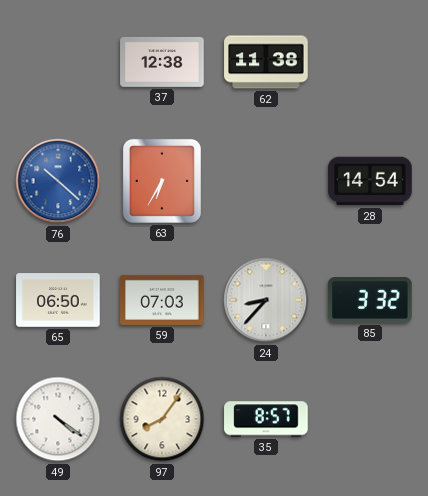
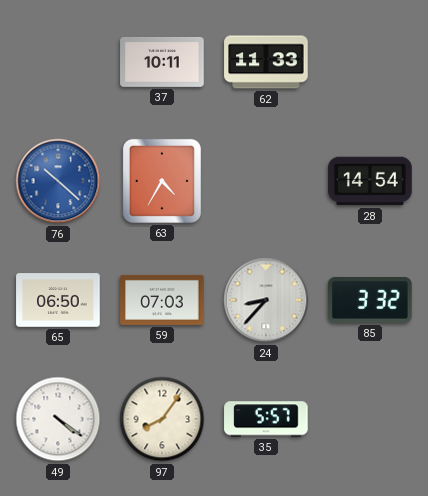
37: 12:38 -> 10:11
62: 11:38 -> 11:33
63: 6:35 -> 4:35
35: 8:57 -> 5:57
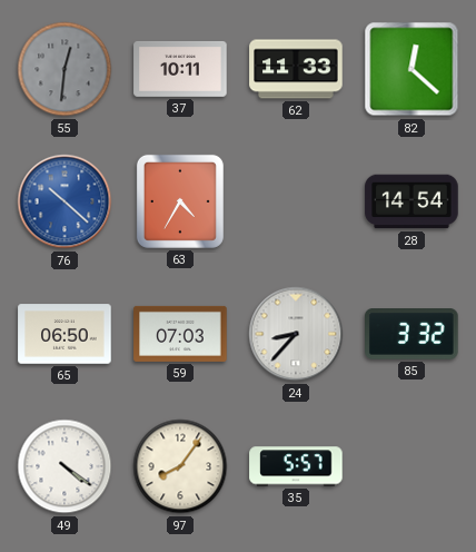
55: none -> 12:31
82: none -> 12:22
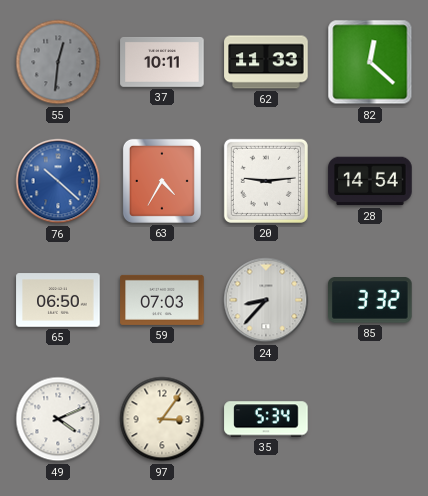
20: none -> 9:14
49: 4:21 -> 4:11
97: 8:06 -> 3:06
35: 5:57 -> 5:34
